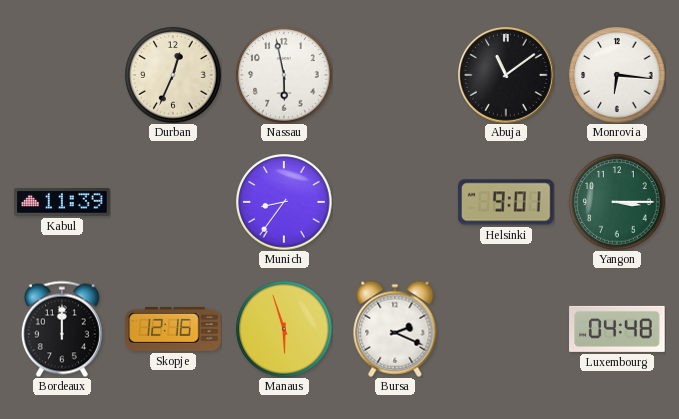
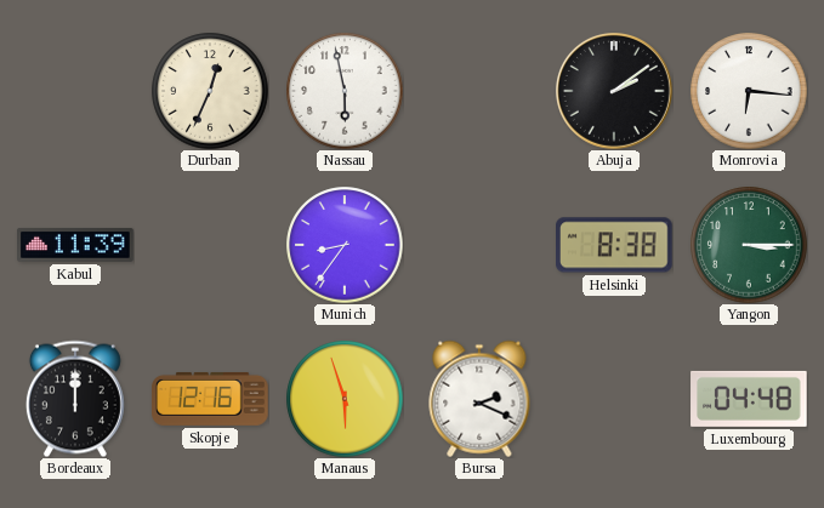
Abuja: 11:09 -> 2:09
Helsinki: 9:01 -> 8:38
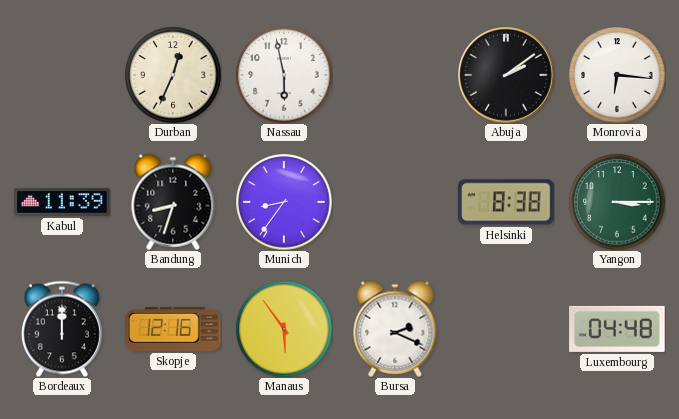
Bandung: none -> 8:33
Manaus: 5:57 -> 5:54
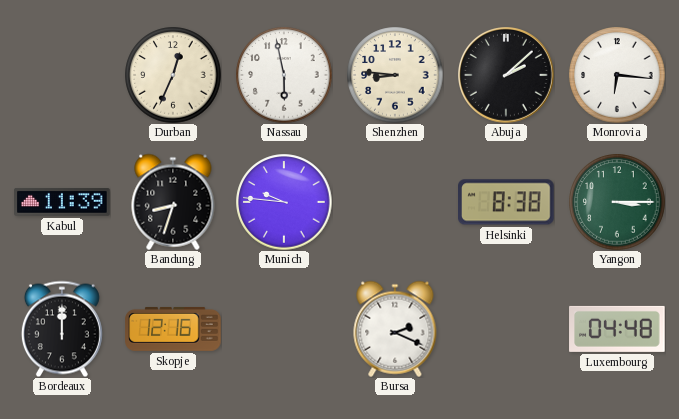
Shenzhen: none -> 8:46
Abuja: 2:09 -> 2:08
Munich: 8:36 -> 9:46
Manaus: 5:54 -> none
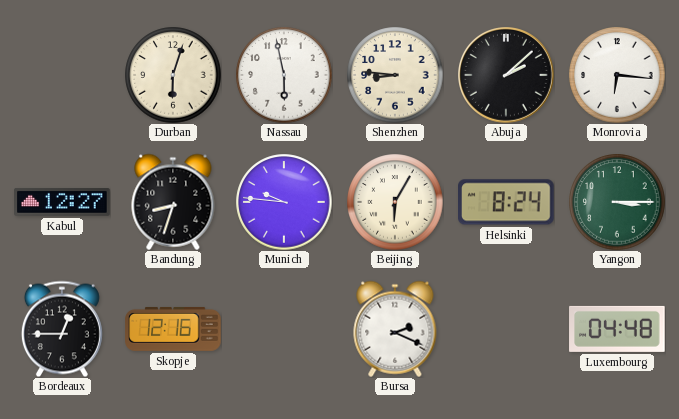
Durban: 12:34 -> 6:03
Kabul: 11:39 -> 12:27
Beijing: none -> 6:05
Helsinki: 8:38 -> 8:24
Bordeaux: 12:00 -> 12:45
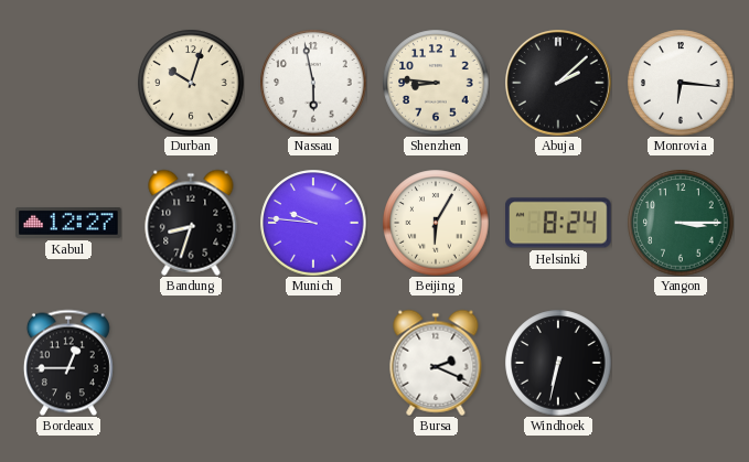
Durban: 6:03 -> 10:03
Skopje: 12:16 -> none
Windhoek: none -> 6:32
Luxembourg: 04:48 -> none
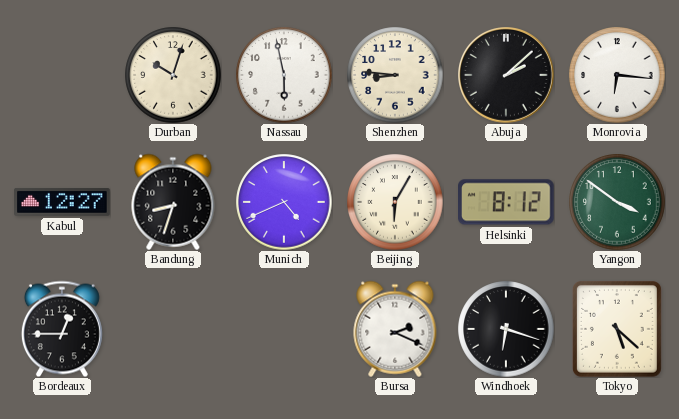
Munich: 9:46 -> 4:41
Helsinki: 8:24 -> 8:12
Yangon: 3:15 -> 3:51
Windhoek: 6:32 -> 6:18
Tokyo: none -> 5:22
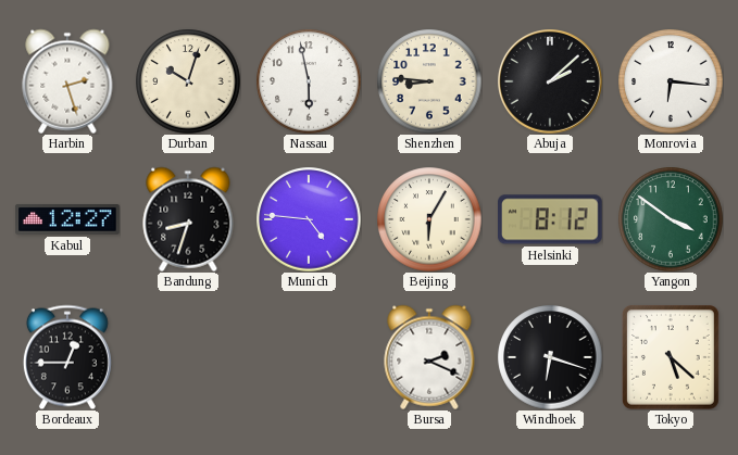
Harbin: none -> 2:27
Munich: 4:41 -> 4:46
